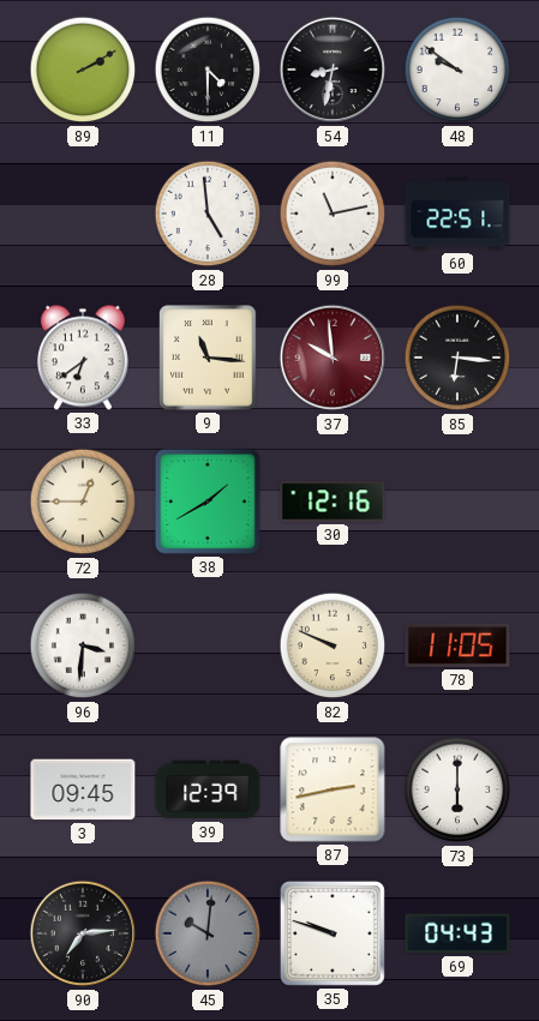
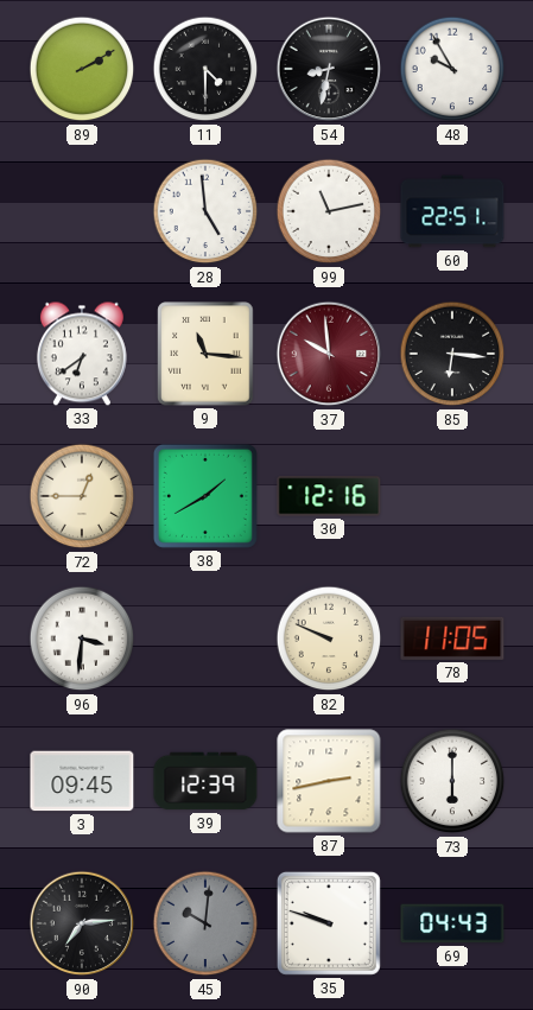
48: 9:51 -> 9:55
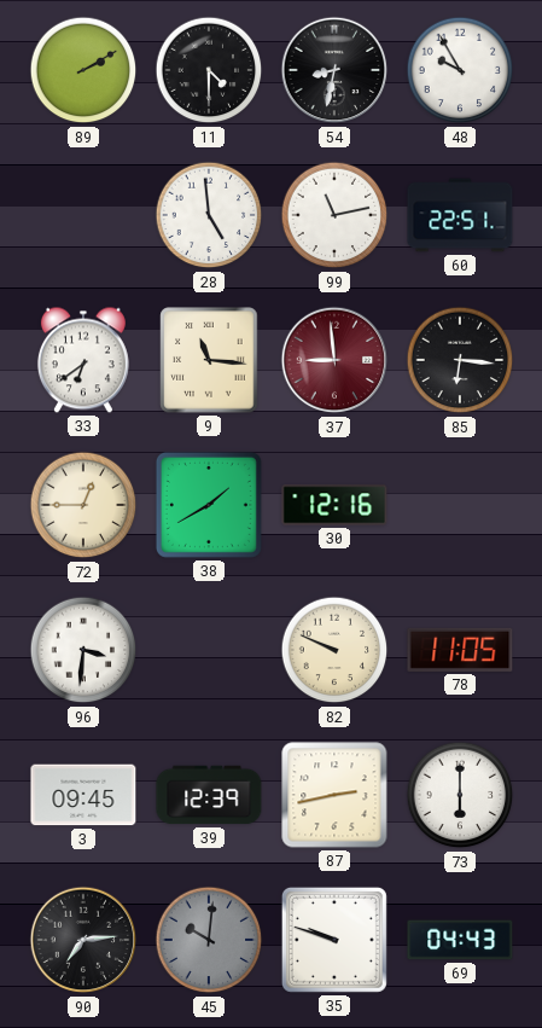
37: 9:59 -> 8:59
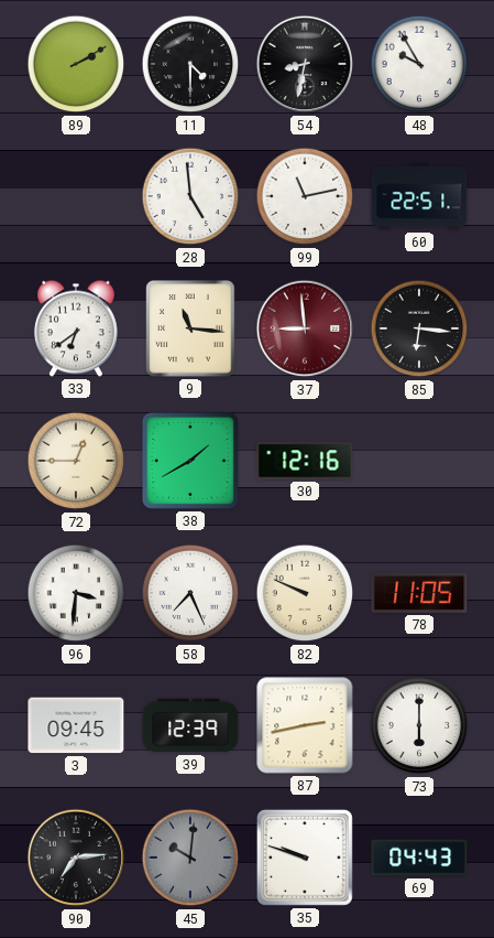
58: none -> 7:26
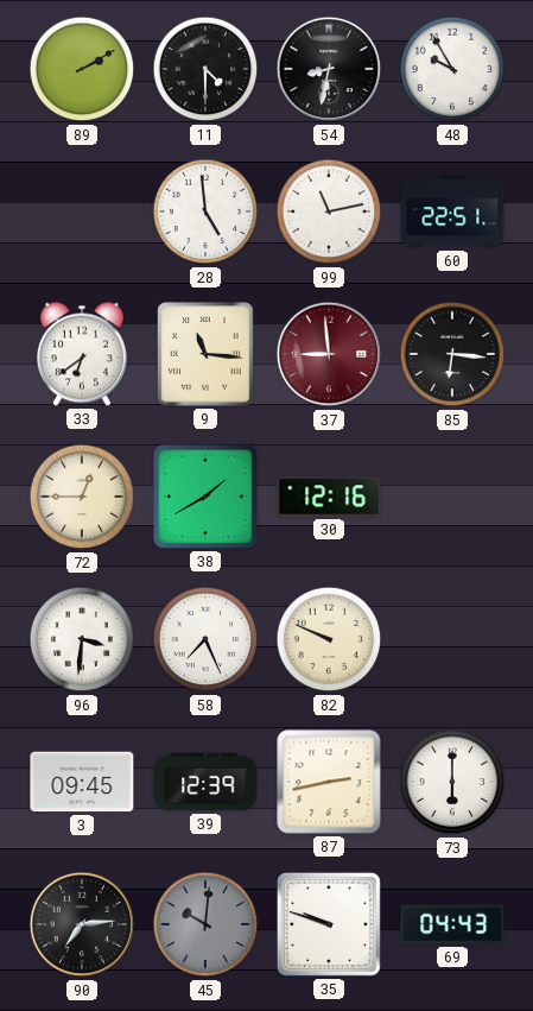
78: 11:05 -> none
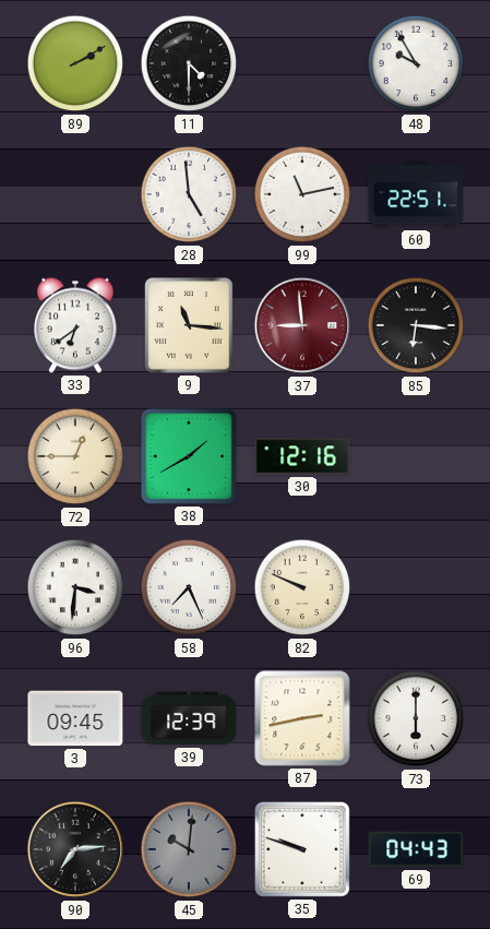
54: 8:32 -> none
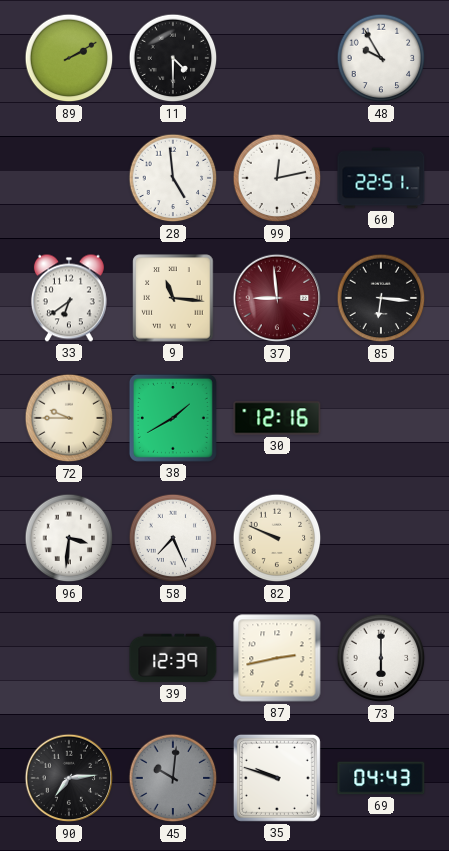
99: 11:13 -> 12:13
72: 12:45 -> 9:45
3: 09:45 -> none
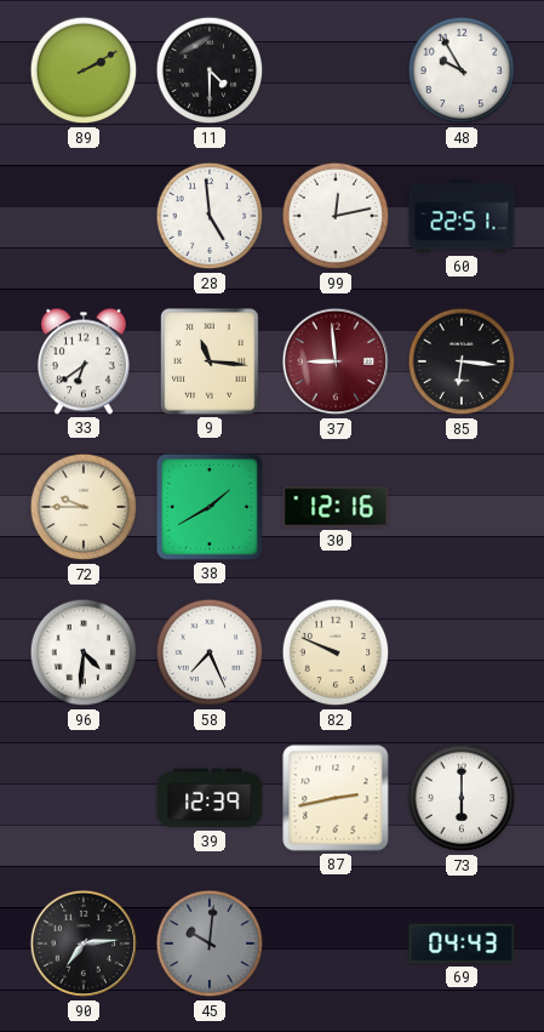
96: 3:31 -> 4:31
35: 9:48 -> none
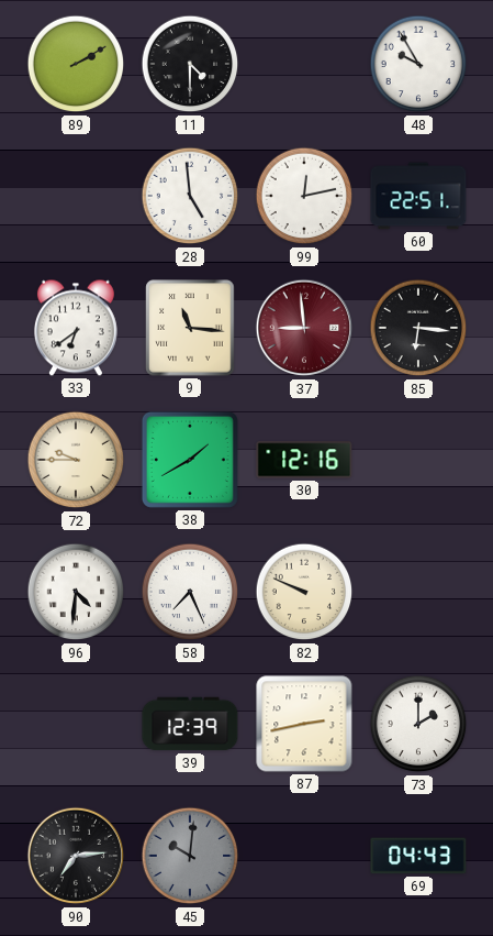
73: 6:00 -> 2:00
